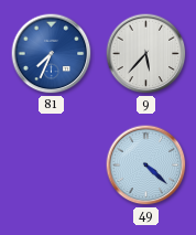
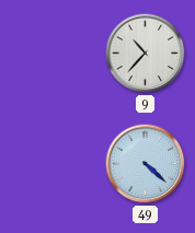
81: 7:34 -> none
9: 5:37 -> 10:37
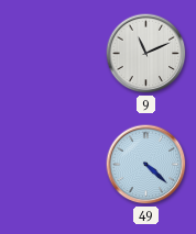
9: 10:37 -> 11:11
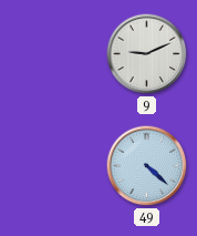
9: 11:11 -> 9:11
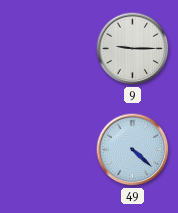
9: 9:11 -> 9:15
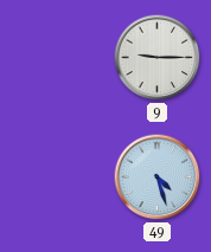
49: 4:22 -> 4:27
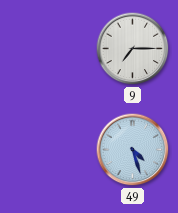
9: 9:15 -> 7:15
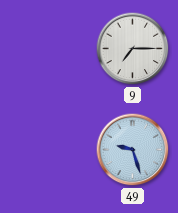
49: 4:27 -> 9:27
